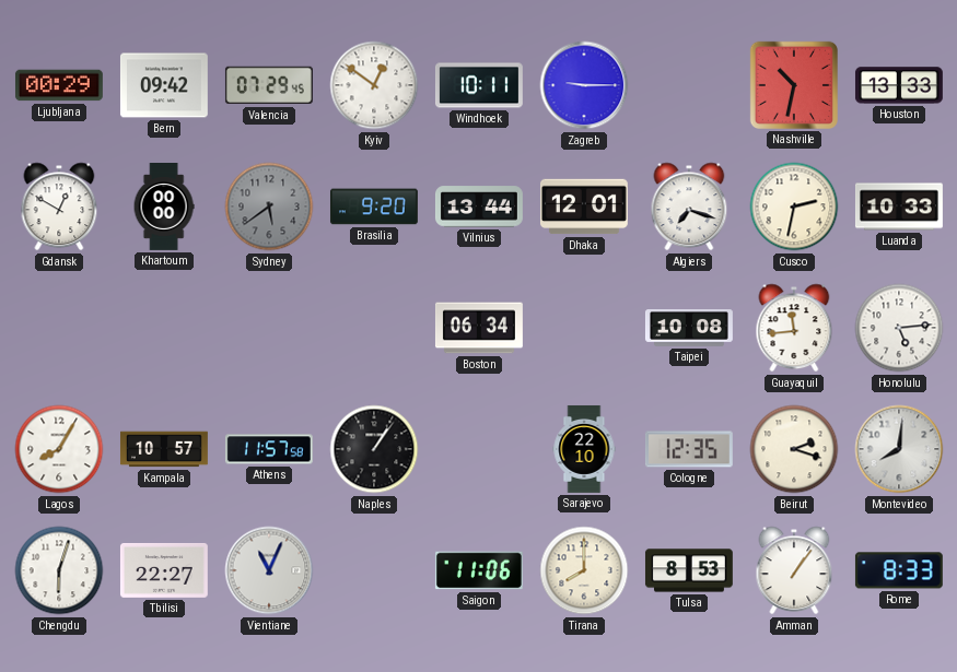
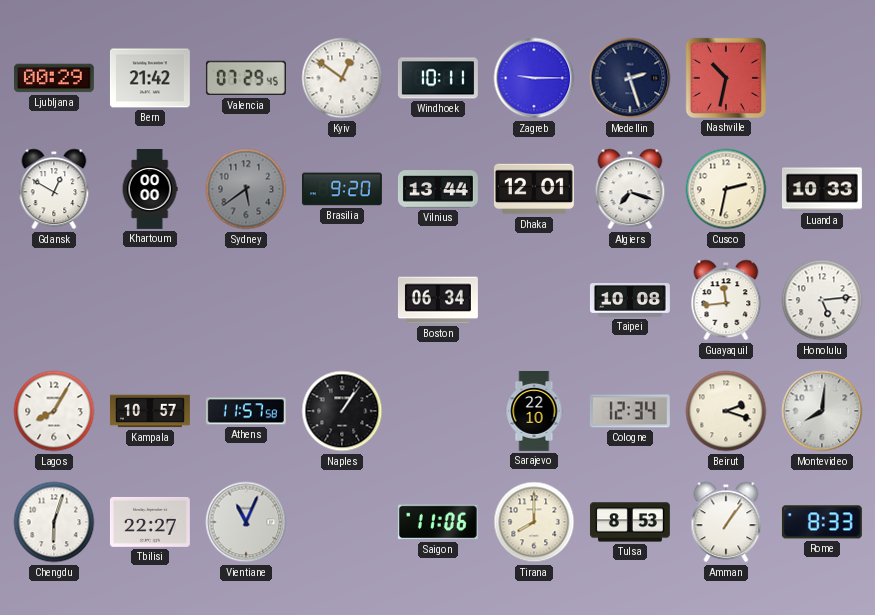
Bern: 09:42 -> 21:42
Medellin: none -> 2:27
Houston: 13:33 -> none
Cologne: 12:35 -> 12:34
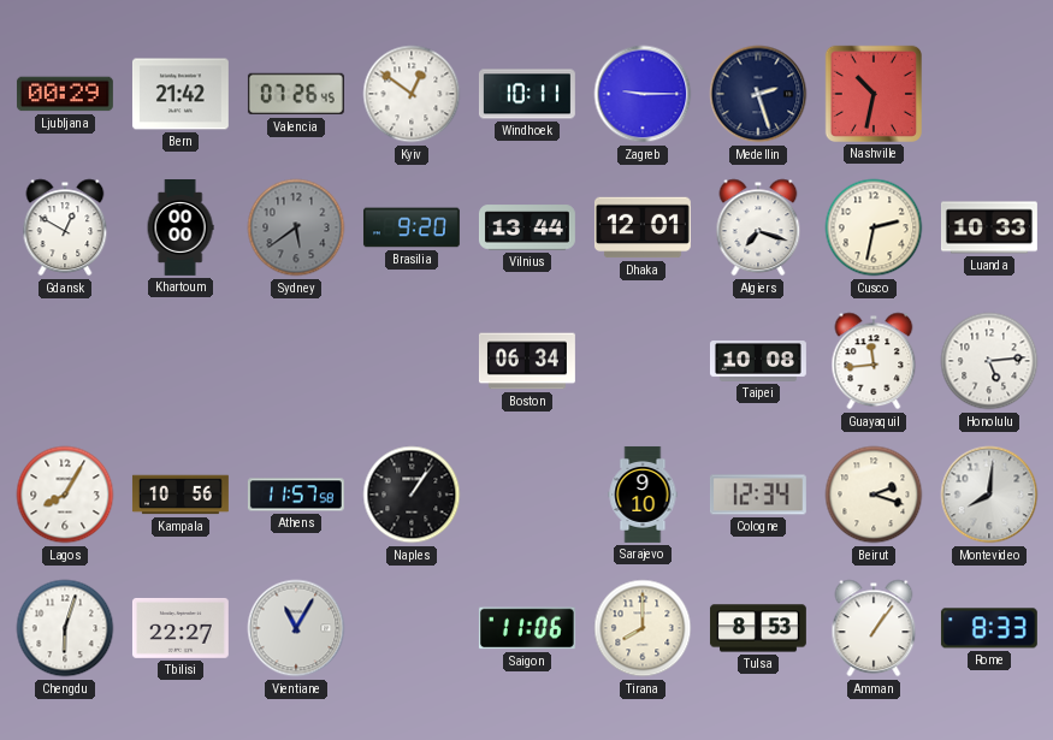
Valencia: 07:29 -> 07:26
Kampala: 10:57 -> 10:56
Sarajevo: 22:10 -> 9:10
Vientiane: 11:04 -> 11:05
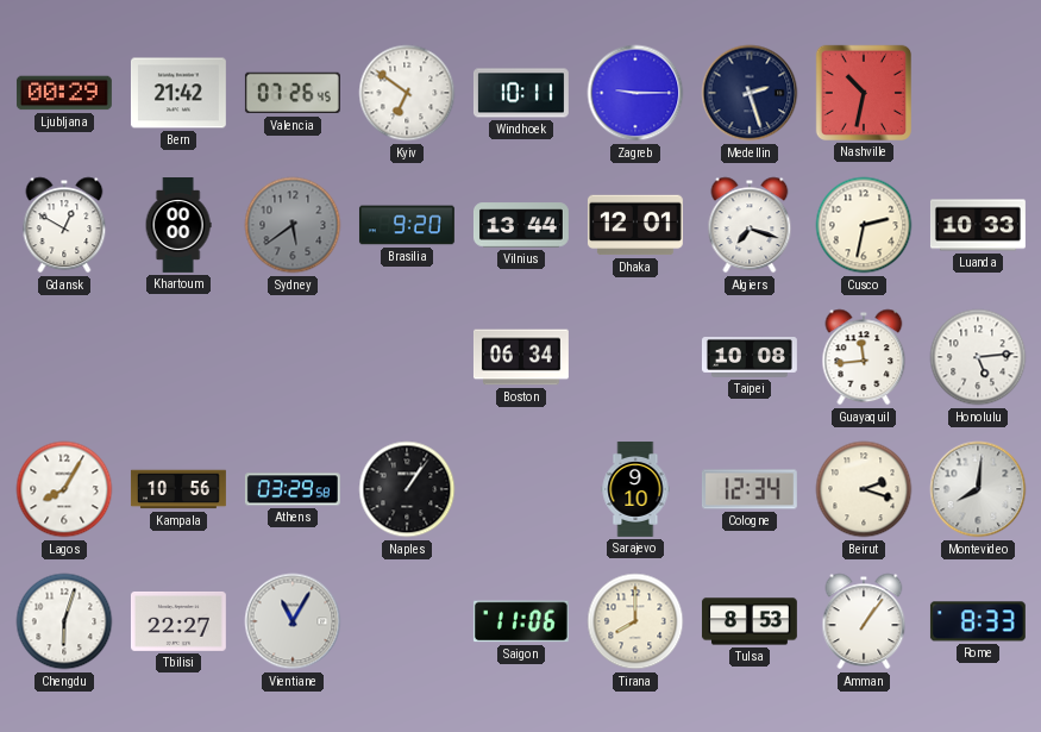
Kyiv: 12:51 -> 6:51
Athens: 11:57 -> 03:29
